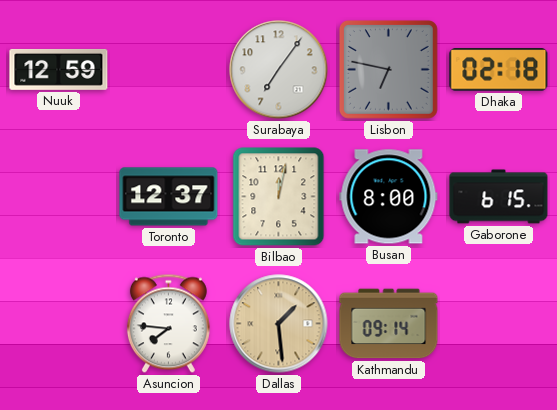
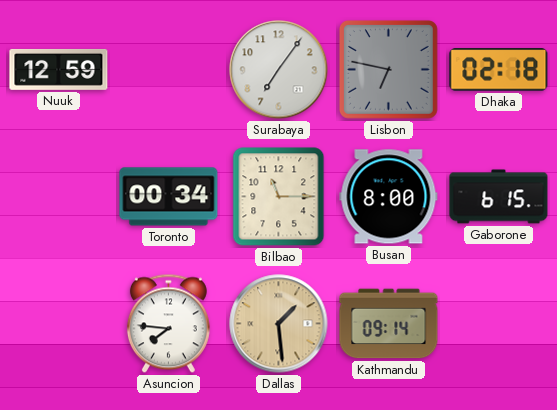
Toronto: 12:37 -> 00:34
Bilbao: 12:02 -> 11:15
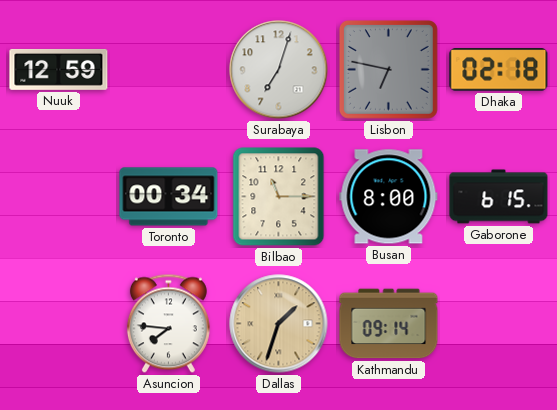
Surabaya: 7:06 -> 7:03
Dallas: 1:29 -> 1:33
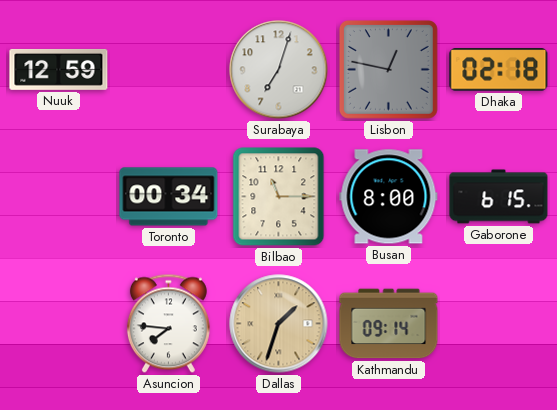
Lisbon: 6:47 -> 12:47
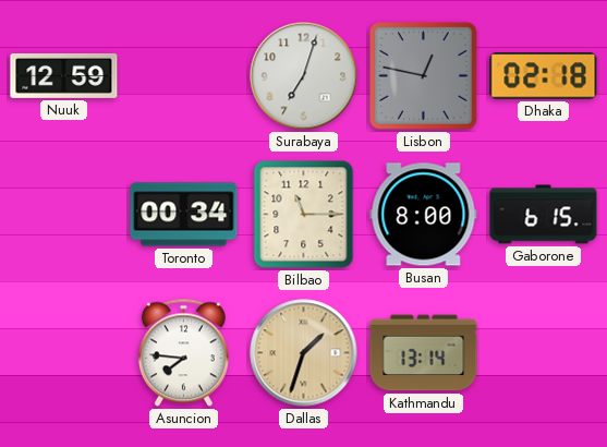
Kathmandu: 09:14 -> 13:14
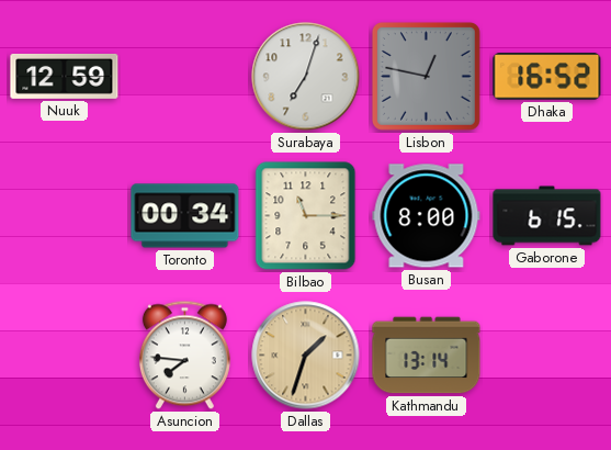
Dhaka: 02:18 -> 16:52
